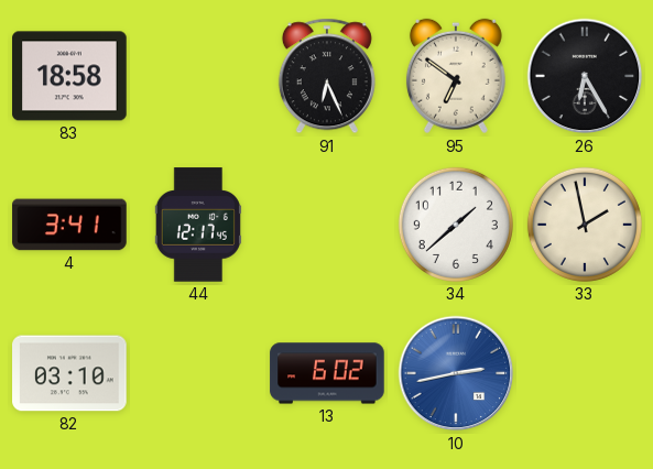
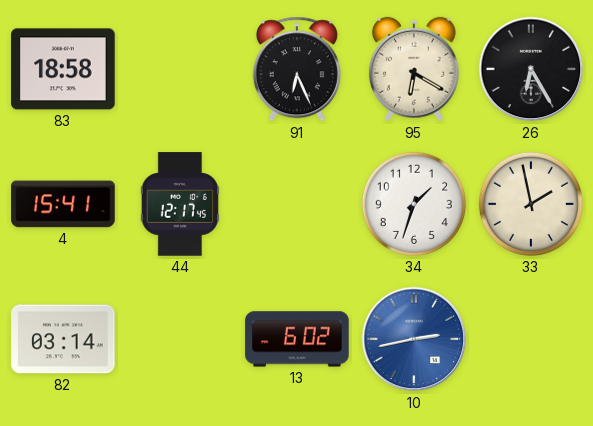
95: 6:51 -> 6:20
4: 3:41 -> 15:41
34: 1:38 -> 1:33
82: 03:10 -> 03:14
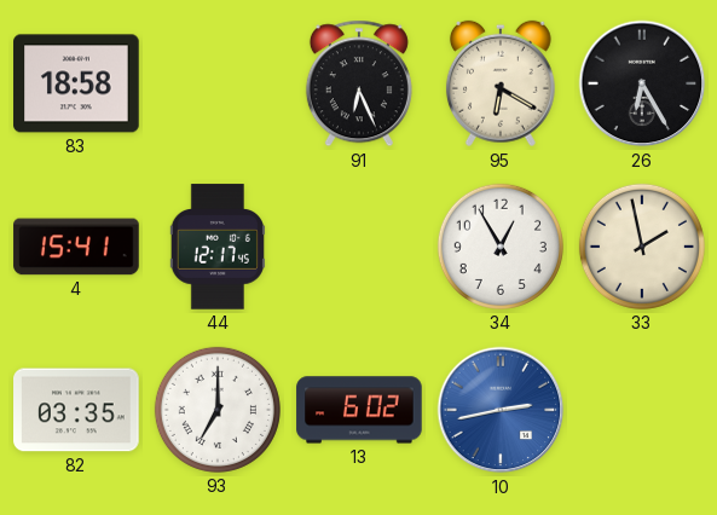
34: 1:33 -> 12:55
82: 03:14 -> 03:35
93: none -> 7:00
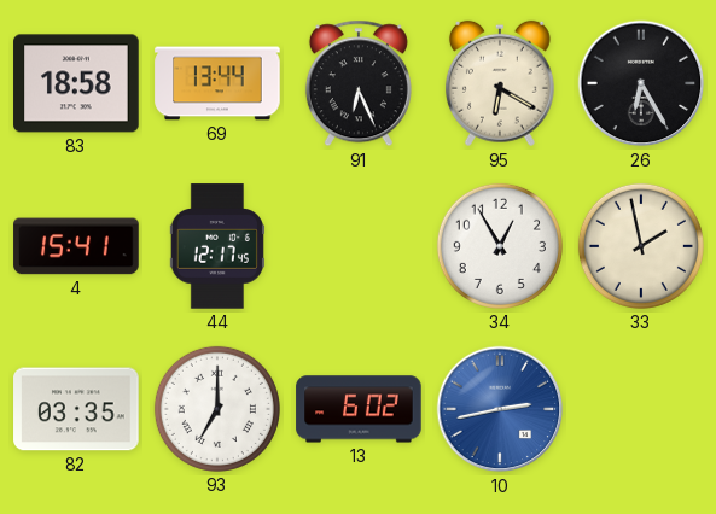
69: none -> 13:44
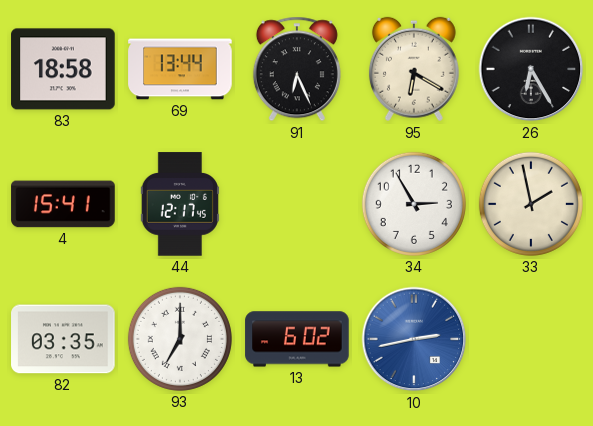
34: 12:55 -> 2:55
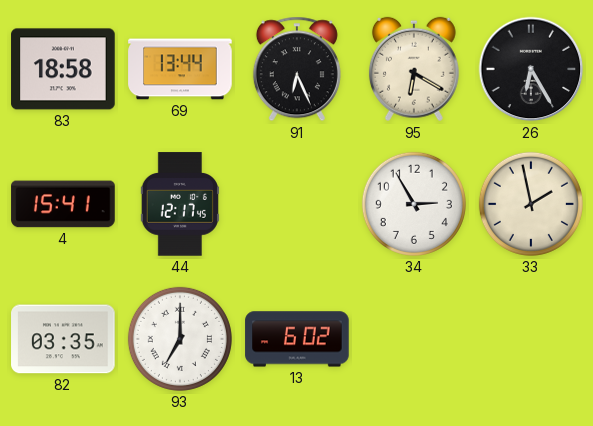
10: 2:43 -> none
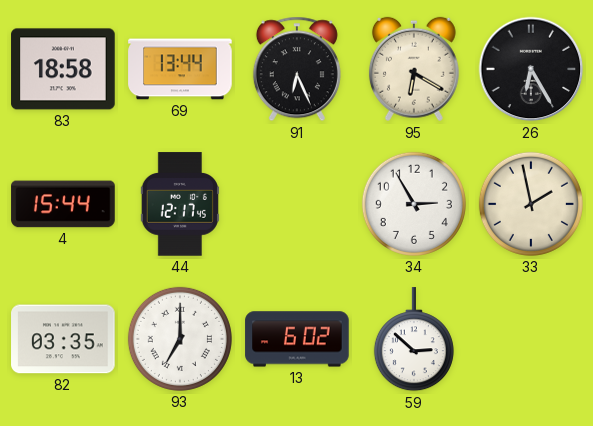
4: 15:41 -> 15:44
59: none -> 2:52
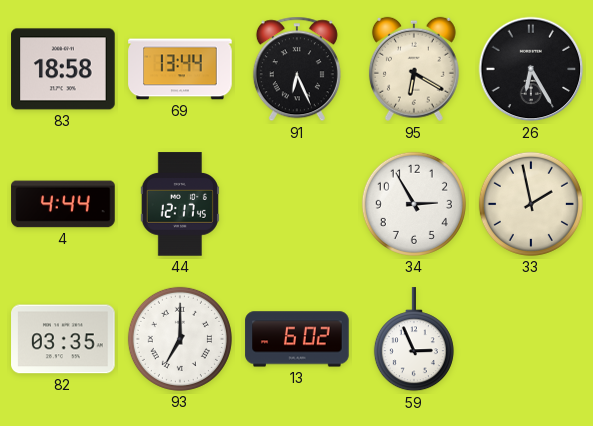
4: 15:44 -> 4:44
59: 2:52 -> 2:56
